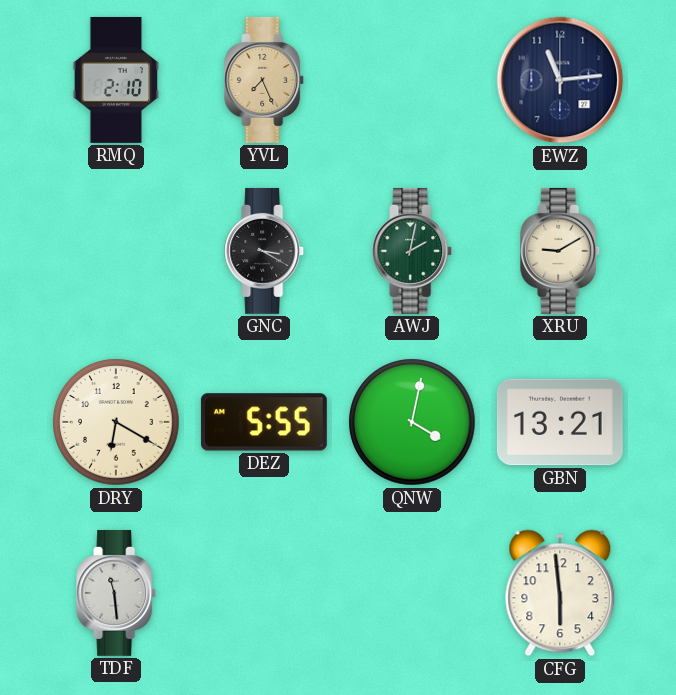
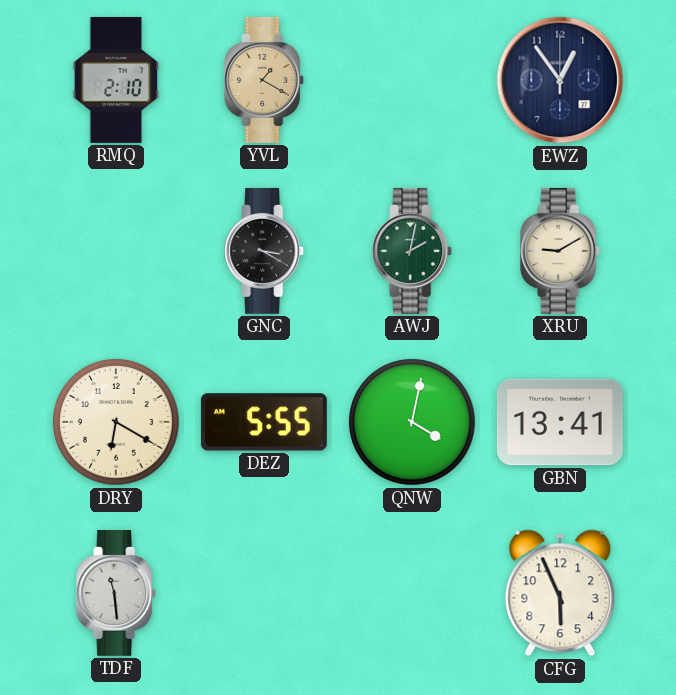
YVL: 7:26 -> 1:20
EWZ: 11:14 -> 12:54
GBN: 13:21 -> 13:41
CFG: 5:59 -> 5:56
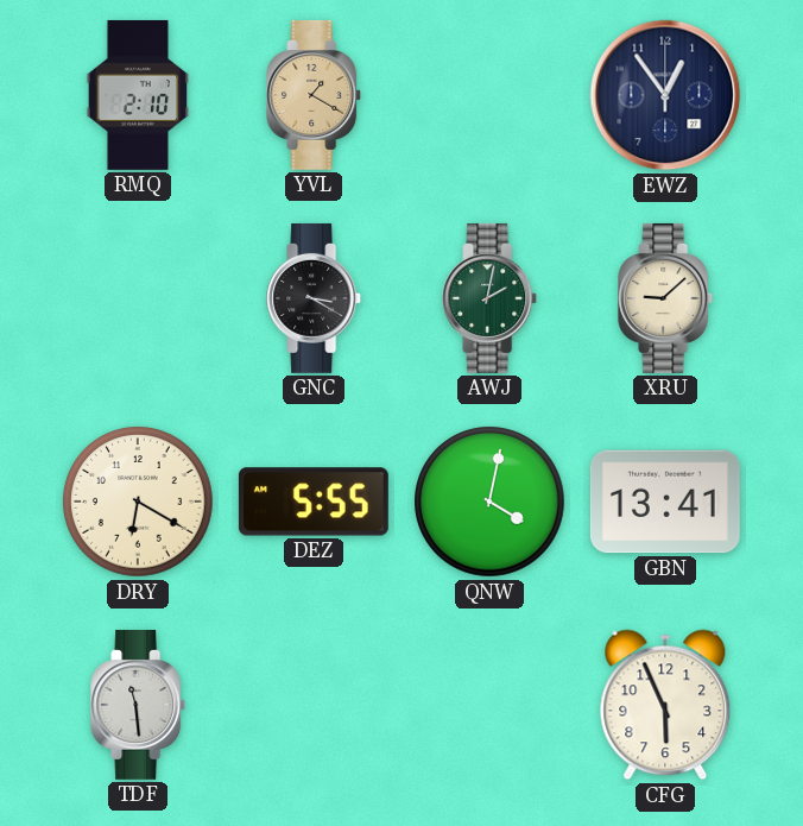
XRU: 9:10 -> 9:08
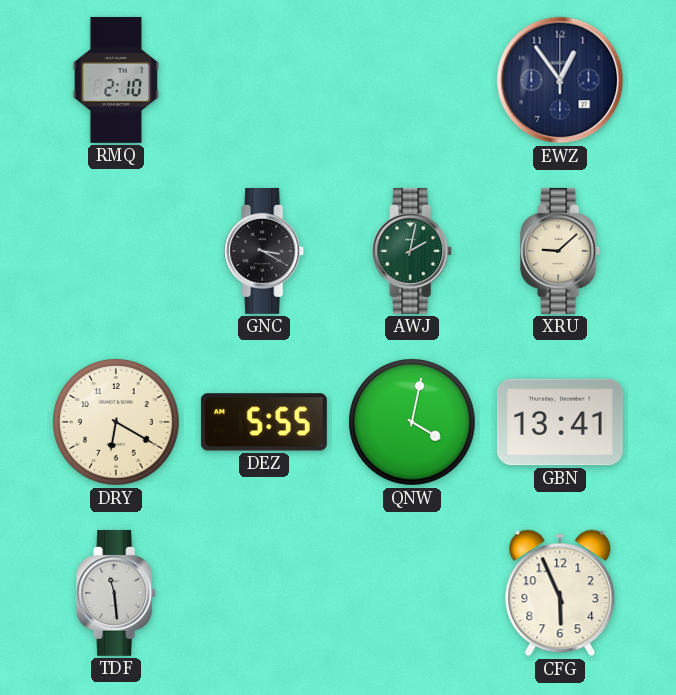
YVL: 1:20 -> none
